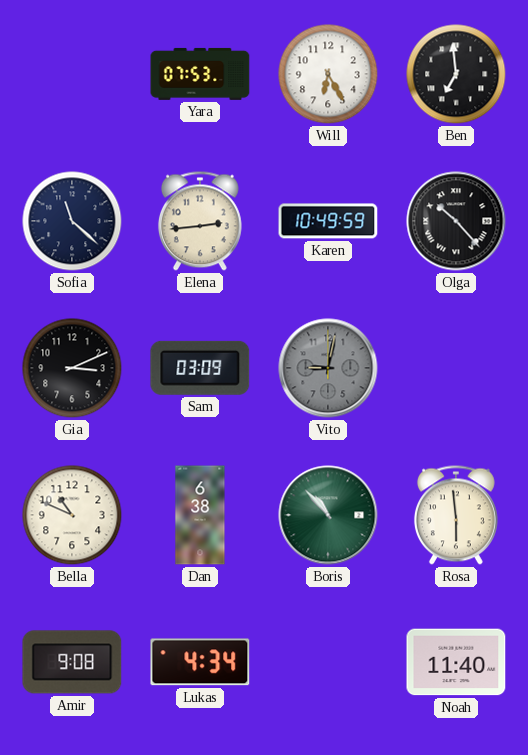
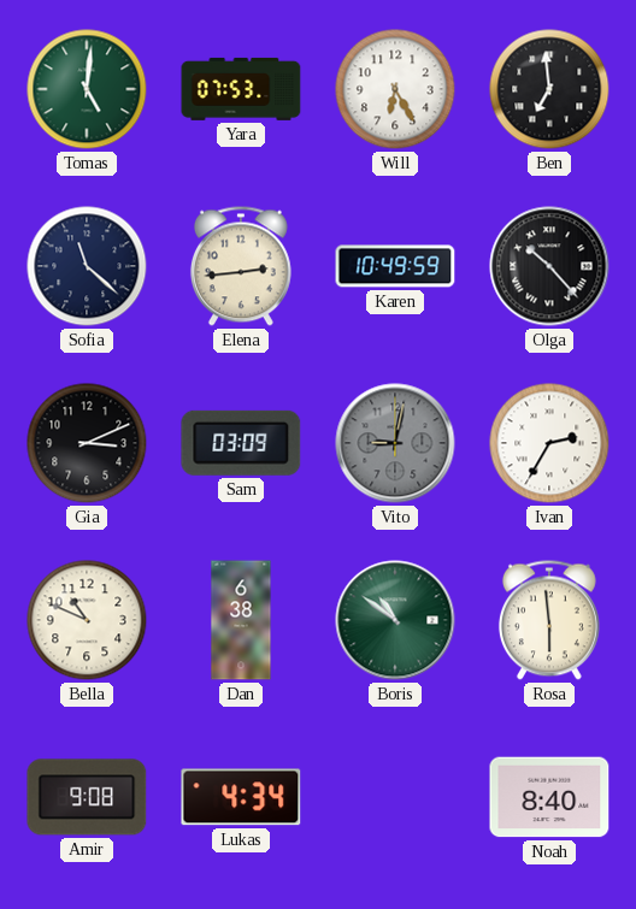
Tomas: none -> 5:01
Ivan: none -> 2:35
Boris: 10:53 -> 10:51
Noah: 11:40 -> 8:40
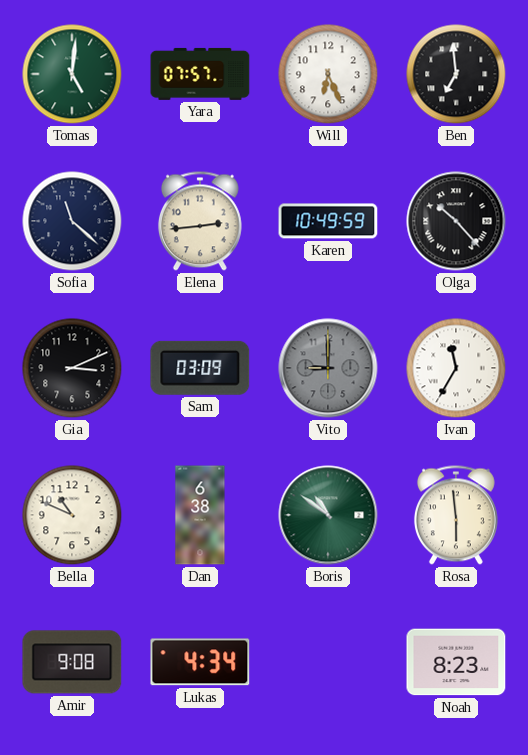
Yara: 07:53 -> 07:57
Will: 6:25 -> 6:26
Vito: 9:02 -> 9:00
Ivan: 2:35 -> 11:35
Noah: 8:40 -> 8:23
